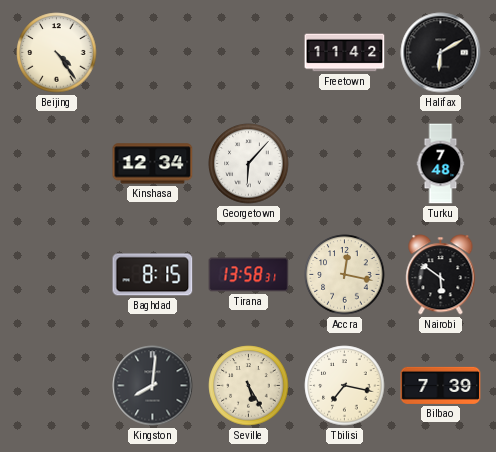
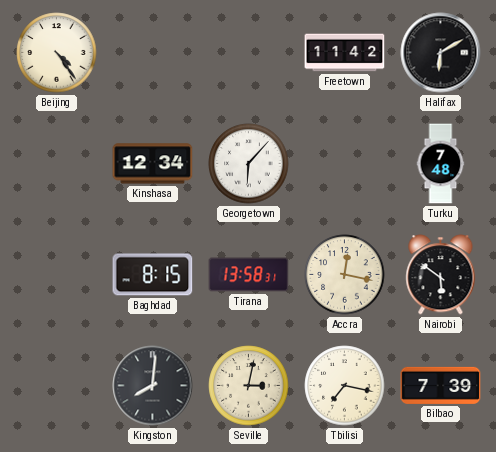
Seville: 5:25 -> 3:02
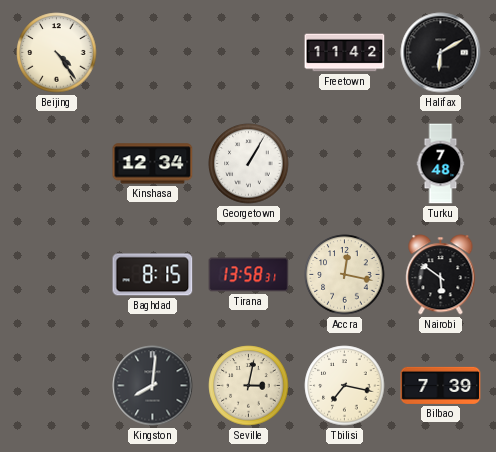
Georgetown: 6:07 -> 1:05
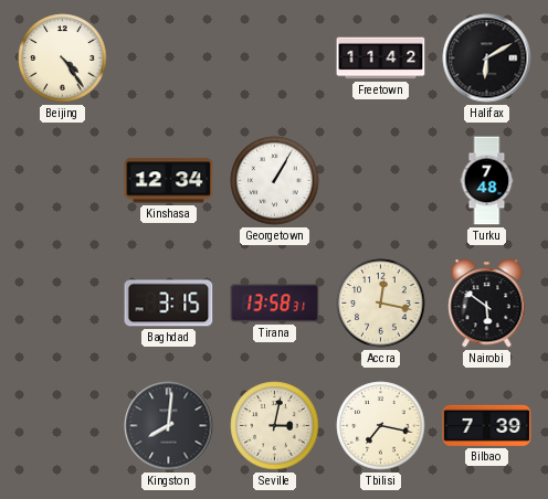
Baghdad: 8:15 -> 3:15
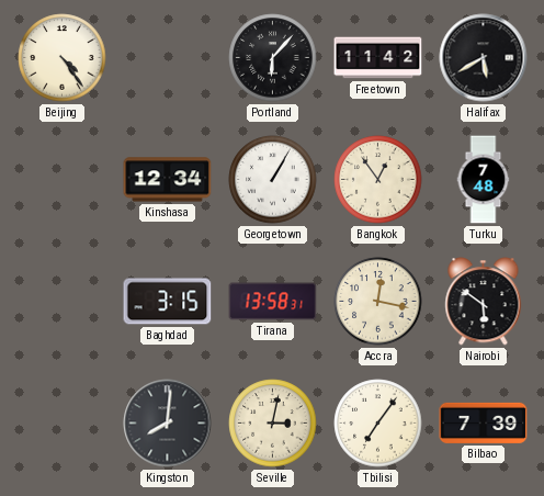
Portland: none -> 6:07
Halifax: 6:10 -> 5:40
Bangkok: none -> 12:54
Tbilisi: 7:17 -> 7:06
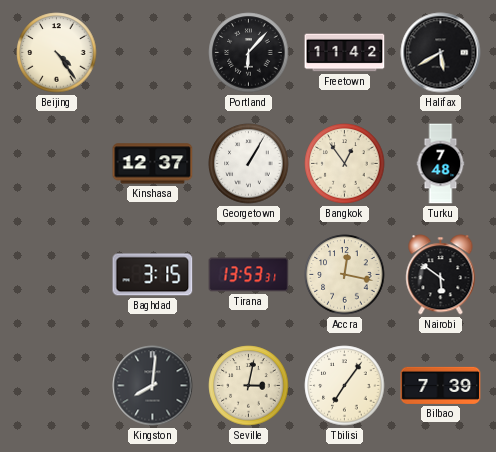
Kinshasa: 12:34 -> 12:37
Tirana: 13:58 -> 13:53
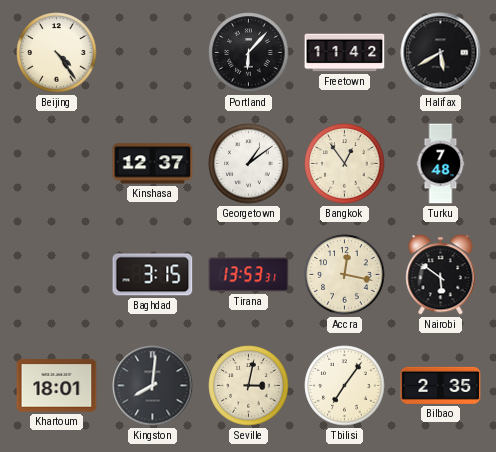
Georgetown: 1:05 -> 1:09
Khartoum: none -> 18:01
Bilbao: 7:39 -> 2:35
